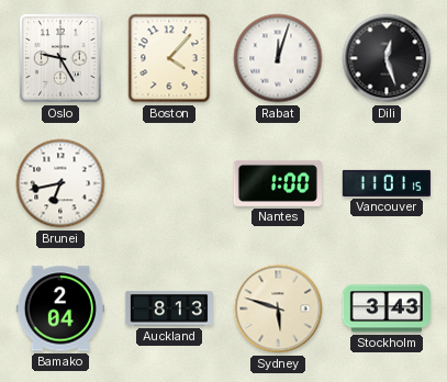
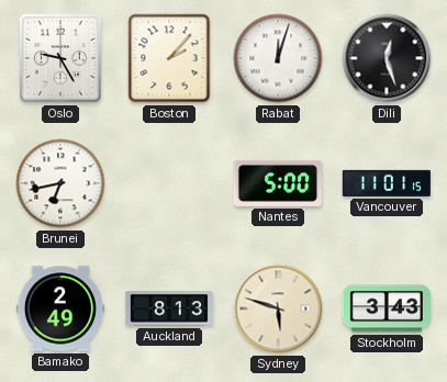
Boston: 4:07 -> 2:07
Nantes: 1:00 -> 5:00
Bamako: 2:04 -> 2:49
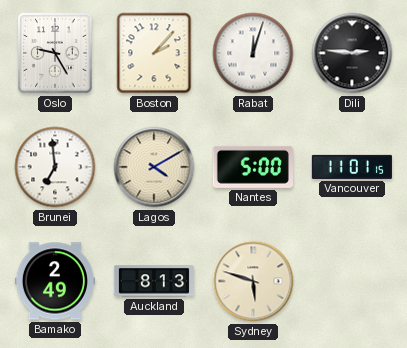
Dili: 12:27 -> 2:46
Brunei: 6:43 -> 6:59
Lagos: none -> 4:10
Stockholm: 3:43 -> none
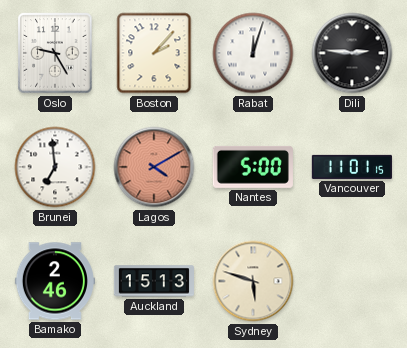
Lagos dial: cream -> salmon
Bamako: 2:49 -> 2:46
Auckland: 8:13 -> 15:13
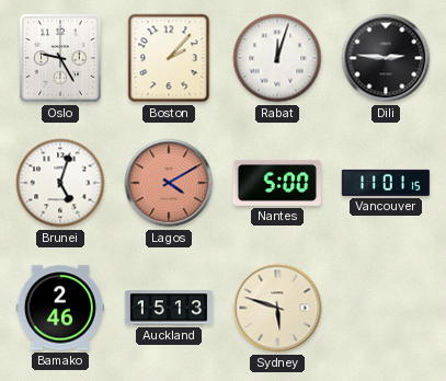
Brunei: 6:59 -> 5:03
